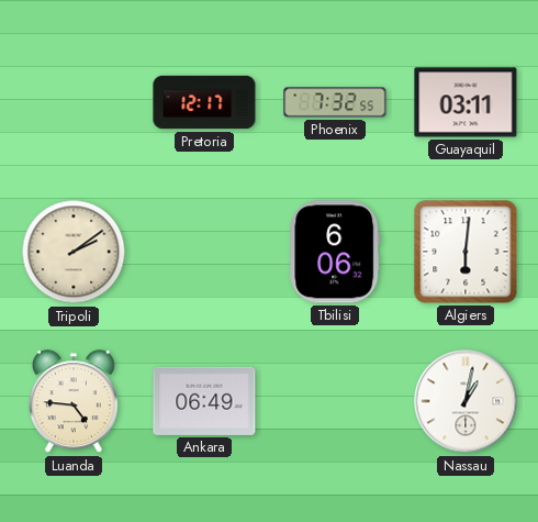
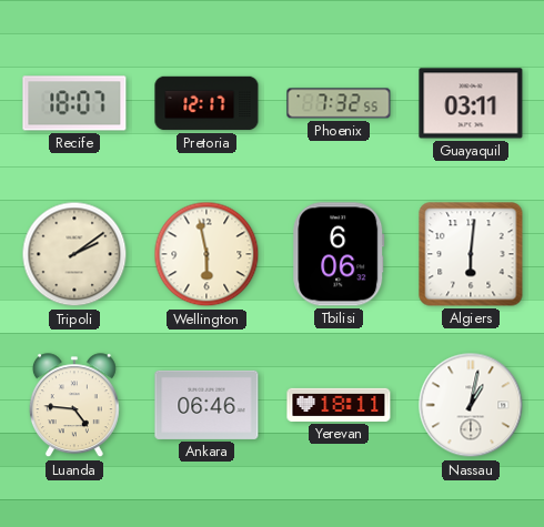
Recife: none -> 18:07
Wellington: none -> 5:58
Ankara: 06:49 -> 06:46
Yerevan: none -> 18:11
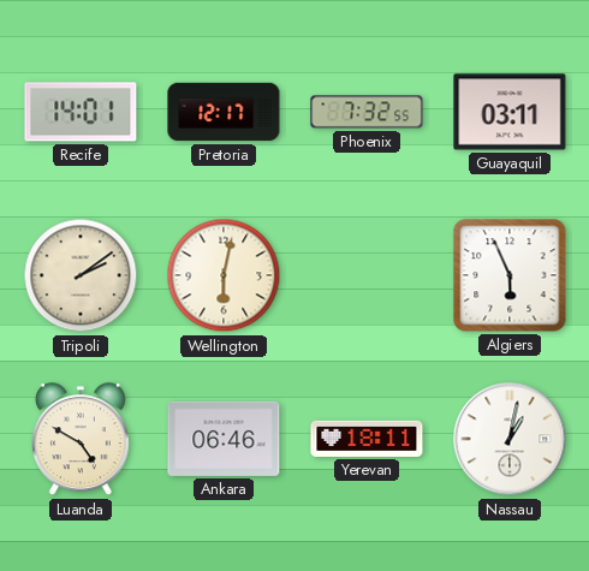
Recife: 18:07 -> 14:01
Wellington: 5:58 -> 6:02
Tbilisi: 6:06 -> none
Algiers: 6:01 -> 5:56
Luanda: 4:46 -> 4:50
